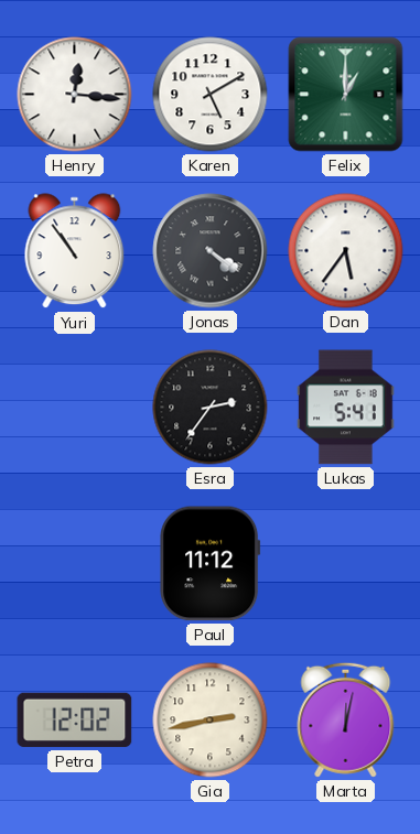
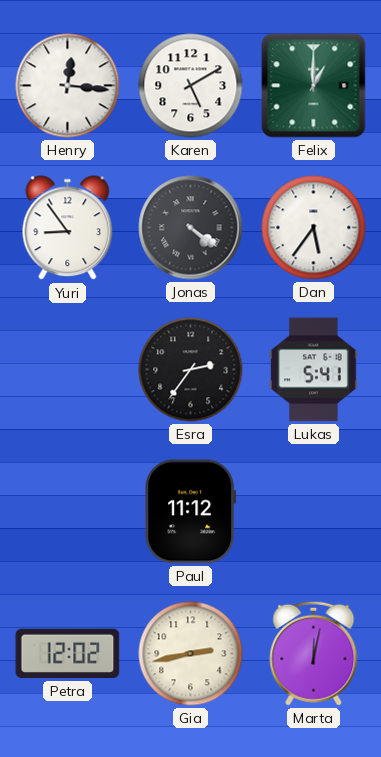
Yuri: 10:54 -> 8:54
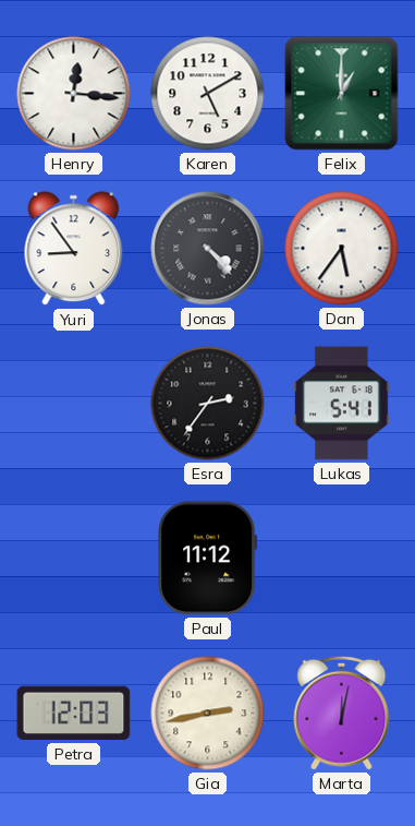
Jonas: 4:21 -> 4:23
Petra: 12:02 -> 12:03
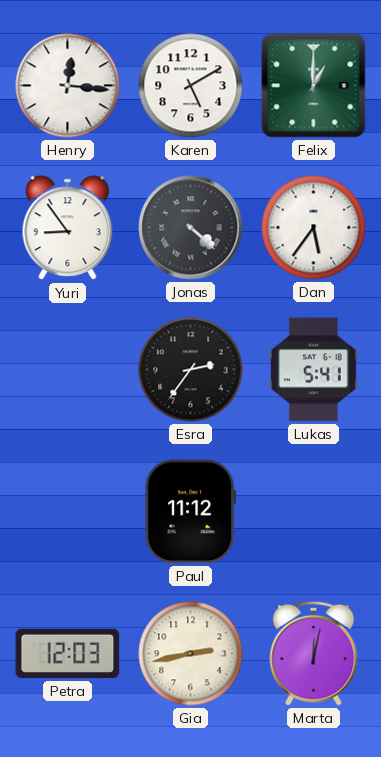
Jonas: 4:23 -> 4:22
